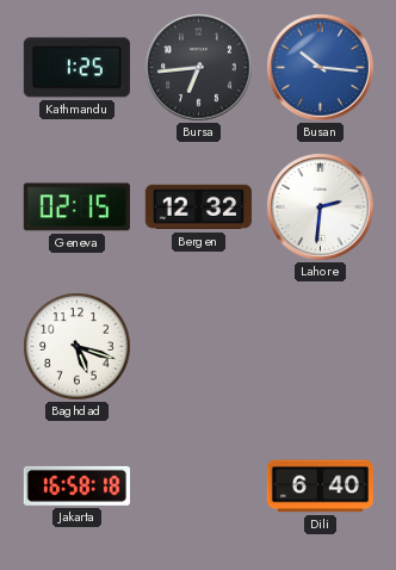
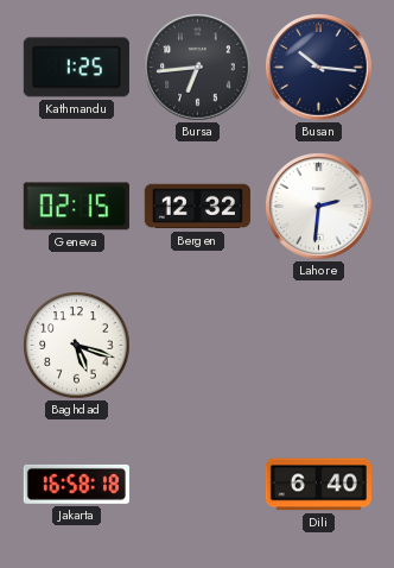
Busan dial: blue -> navy
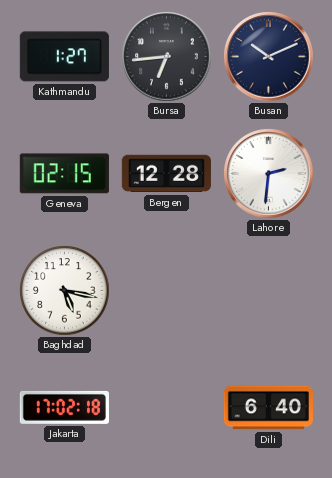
Kathmandu: 1:25 -> 1:27
Busan: 10:16 -> 10:11
Bergen: 12:32 -> 12:28
Baghdad: 5:18 -> 5:17
Jakarta: 16:58 -> 17:02
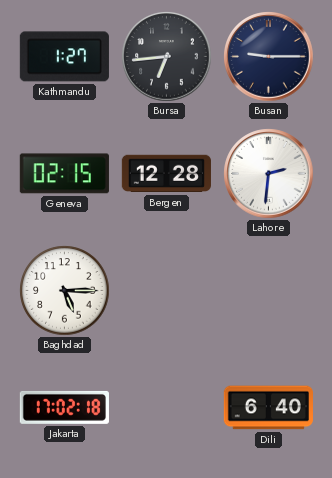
Busan: 10:11 -> 9:15
Baghdad: 5:17 -> 5:15
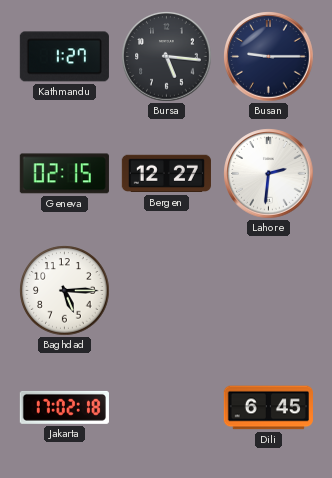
Bursa: 6:44 -> 5:16
Bergen: 12:28 -> 12:27
Dili: 6:40 -> 6:45
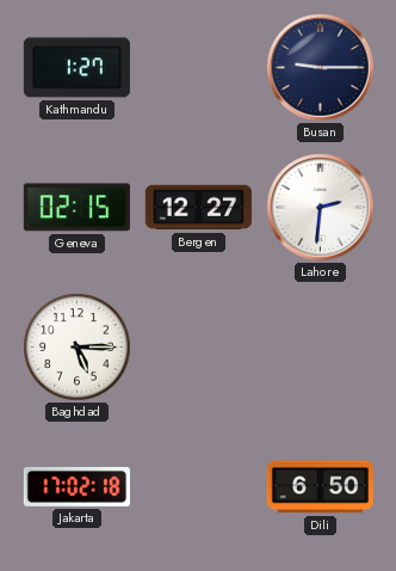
Bursa: 5:16 -> none
Dili: 6:45 -> 6:50
